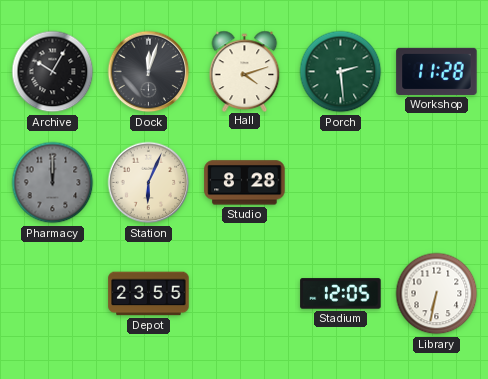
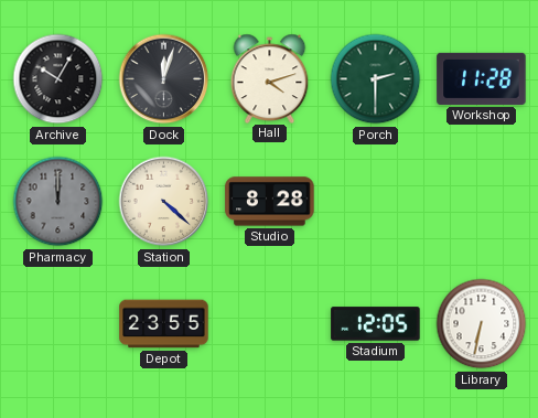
Porch: 2:29 -> 2:30
Station: 6:04 -> 4:22
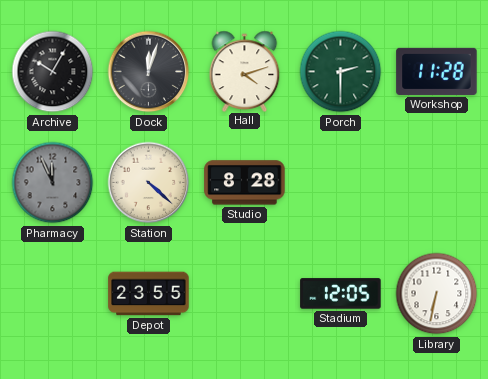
Pharmacy: 12:00 -> 11:56
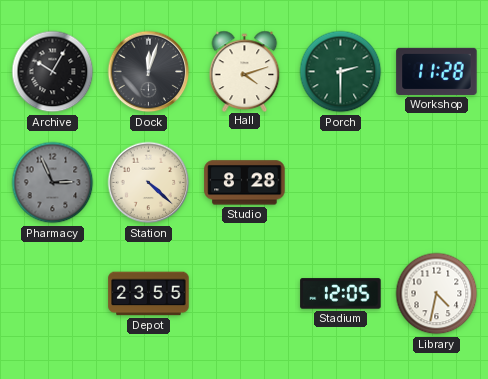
Pharmacy: 11:56 -> 2:56
Library: 6:32 -> 4:32
